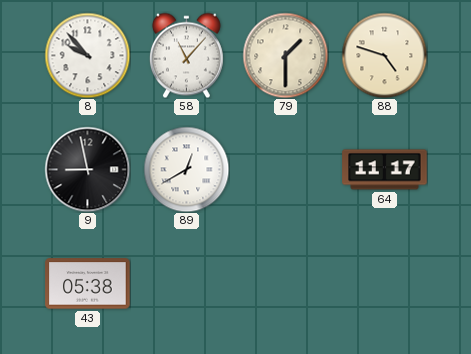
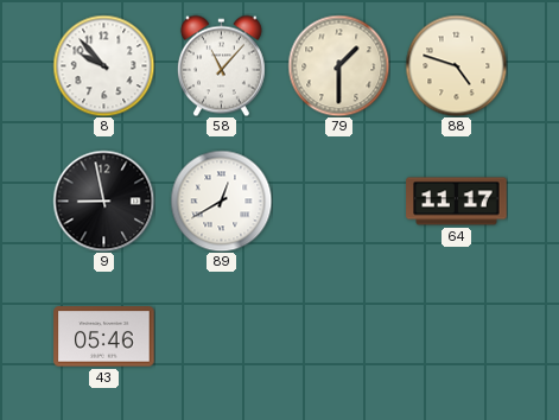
43: 05:38 -> 05:46
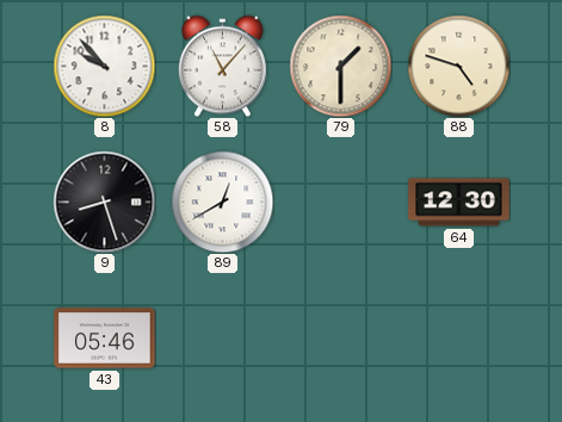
9: 8:58 -> 8:27
64: 11:17 -> 12:30
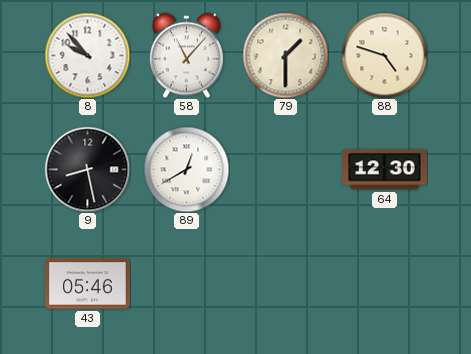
9: 8:27 -> 8:28
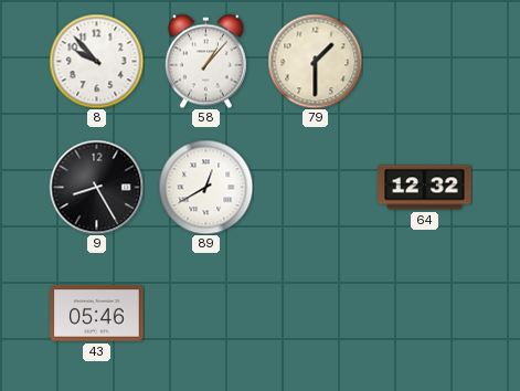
58: 11:07 -> 1:07
88: 4:48 -> none
9: 8:28 -> 8:25
64: 12:30 -> 12:32
